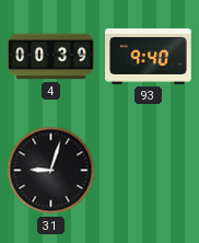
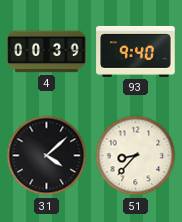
31: 9:03 -> 4:08
51: none -> 8:37
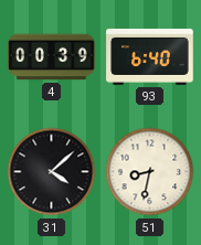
93: 9:40 -> 6:40
51: 8:37 -> 8:32
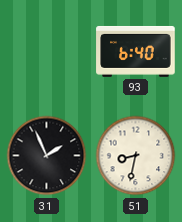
4: 00:39 -> none
31: 4:08 -> 1:56
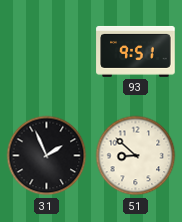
93: 6:40 -> 9:51
51: 8:32 -> 8:52
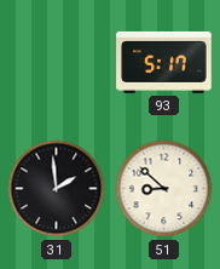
93: 9:51 -> 5:17
31: 1:56 -> 1:59
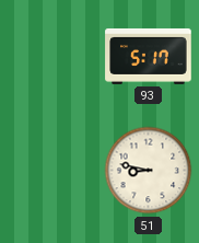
31: 1:59 -> none
51: 8:52 -> 8:47
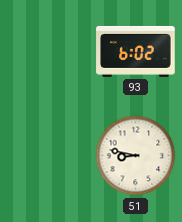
93: 5:17 -> 6:02
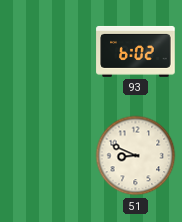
51: 8:47 -> 8:49
